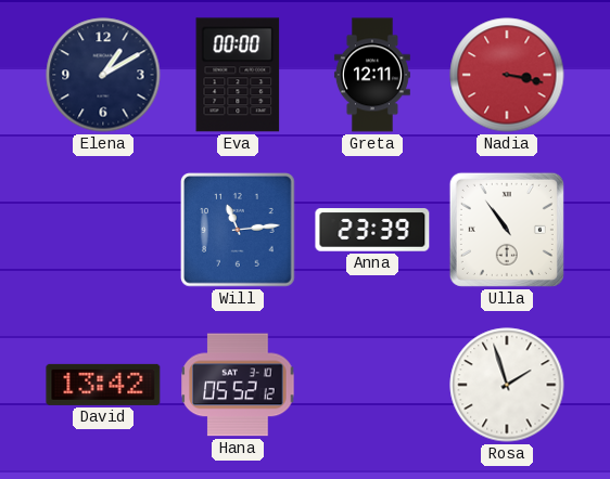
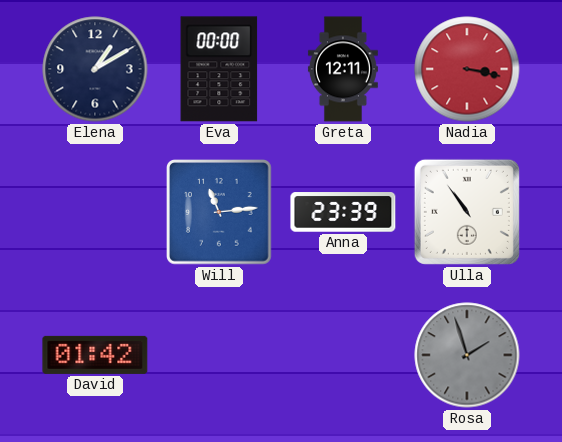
David: 13:42 -> 01:42
Hana: 05:52 -> none
Rosa dial: white -> grey
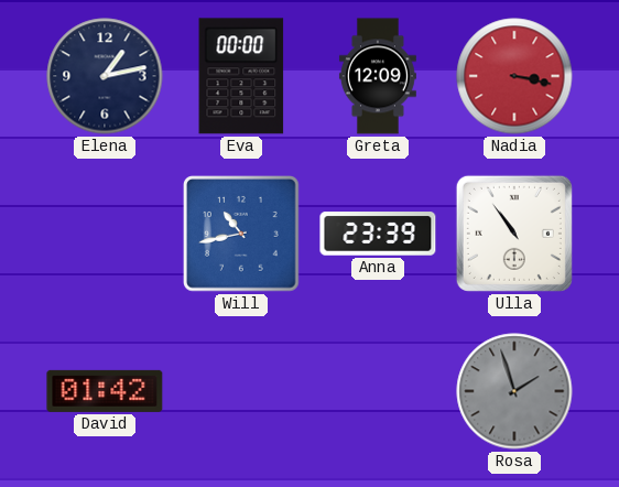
Elena: 1:10 -> 1:13
Greta: 12:11 -> 12:09
Will: 11:14 -> 10:43
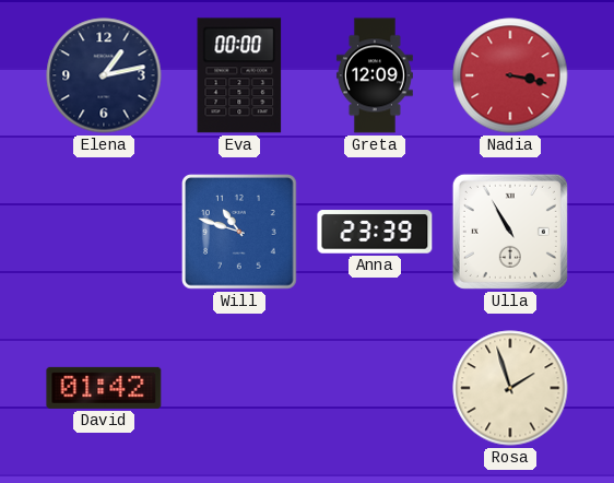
Will: 10:43 -> 10:48
Ulla: 10:54 -> 10:55
Rosa dial: grey -> cream
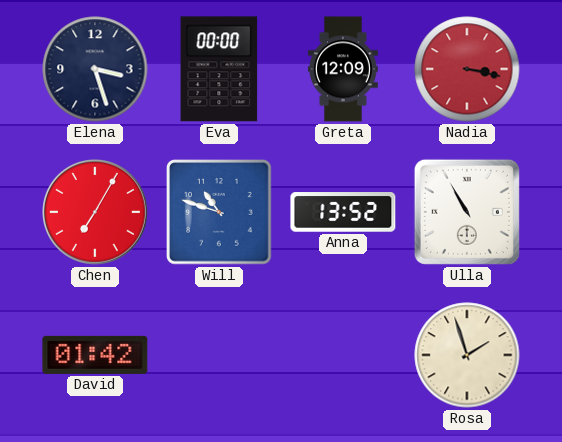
Elena: 1:13 -> 3:27
Chen: none -> 7:05
Anna: 23:39 -> 13:52
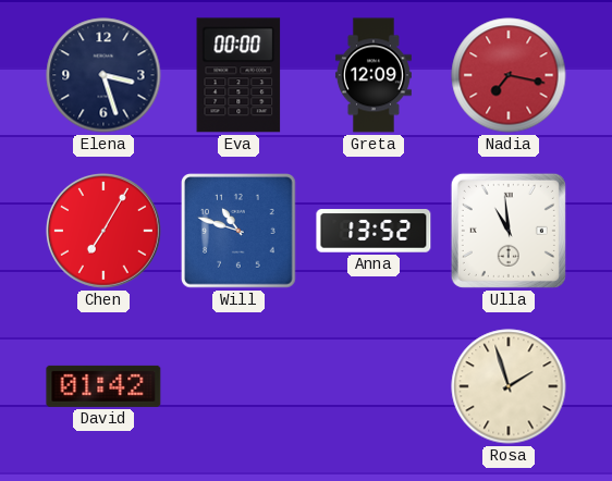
Nadia: 3:17 -> 7:17
Ulla: 10:55 -> 10:59
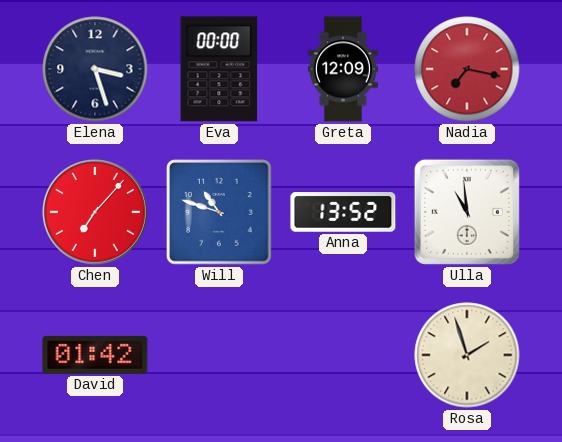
Chen: 7:05 -> 7:07
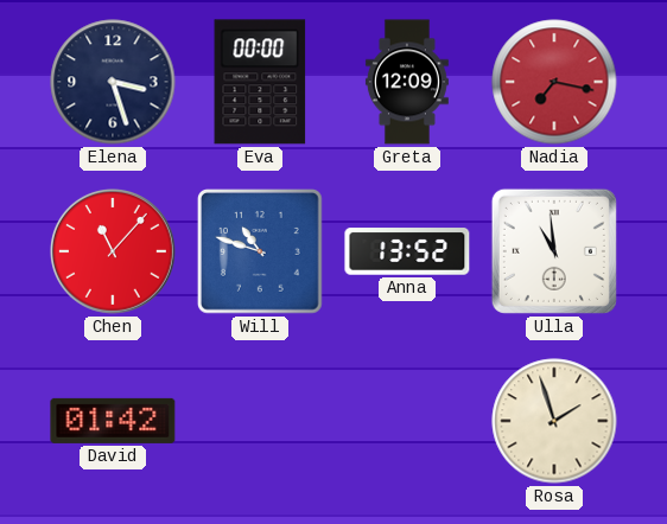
Chen: 7:07 -> 11:07
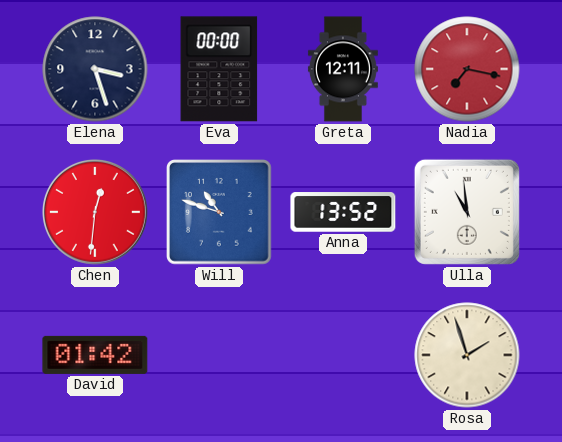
Greta: 12:09 -> 12:11
Chen: 11:07 -> 12:31
